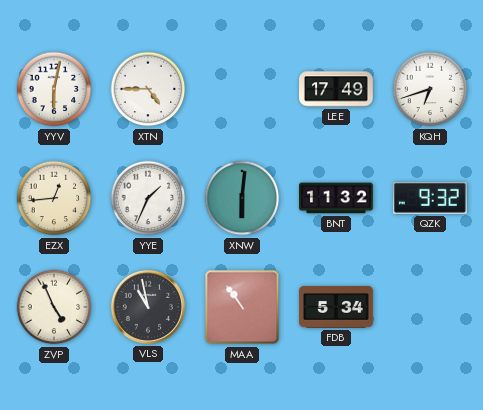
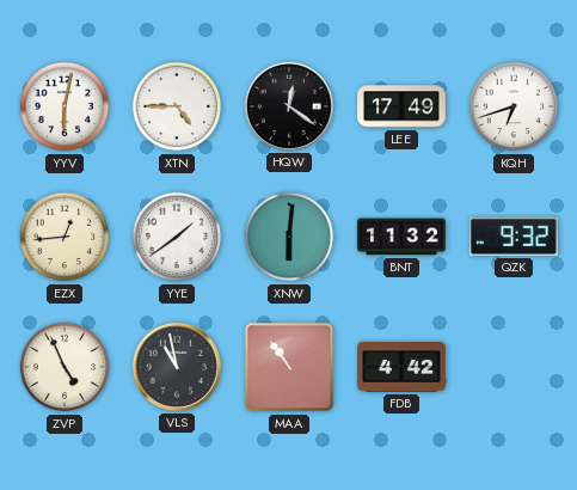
HQW: none -> 12:21
YYE: 1:34 -> 1:39
FDB: 5:34 -> 4:42
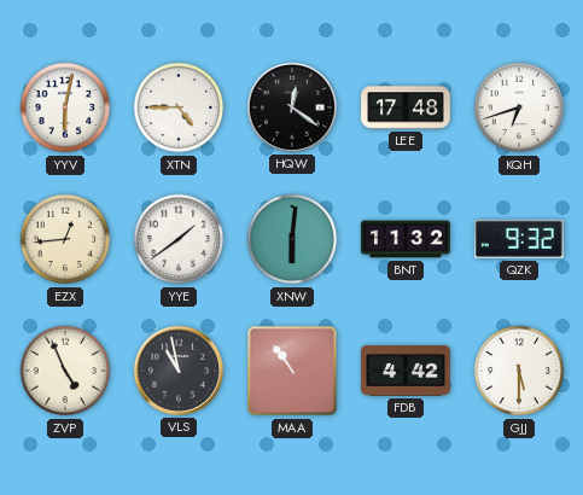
LEE: 17:49 -> 17:48
GJJ: none -> 5:30
